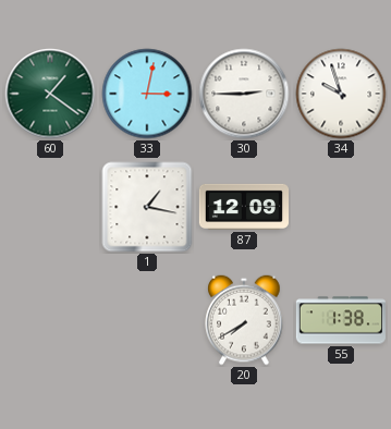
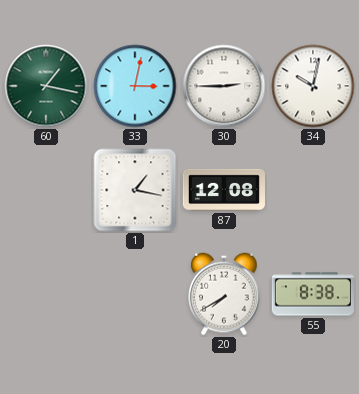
60: 1:21 -> 1:17
34: 9:57 -> 10:02
87: 12:09 -> 12:08
55: 1:38 -> 8:38
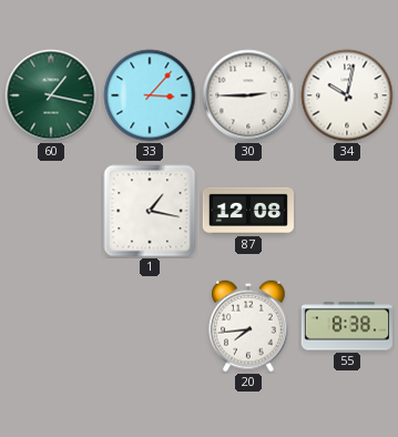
33: 3:02 -> 3:07
20: 7:40 -> 7:44
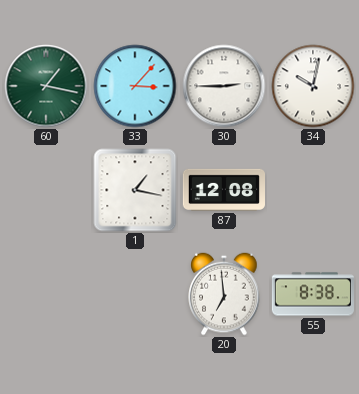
20: 7:44 -> 6:59
